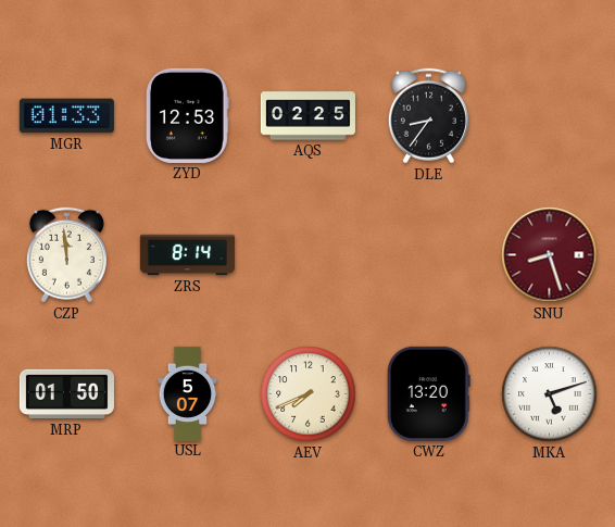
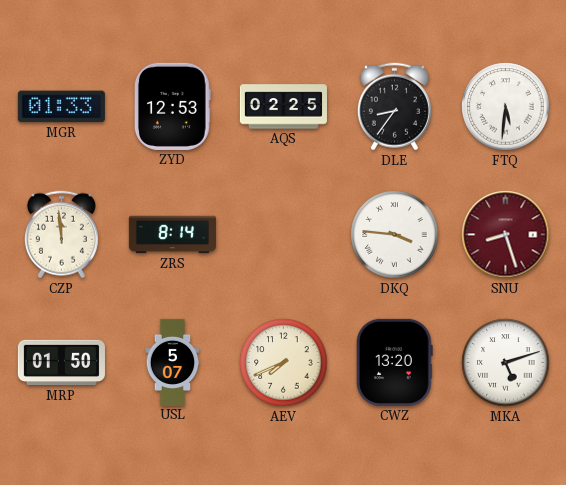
FTQ: none -> 5:31
DKQ: none -> 3:46
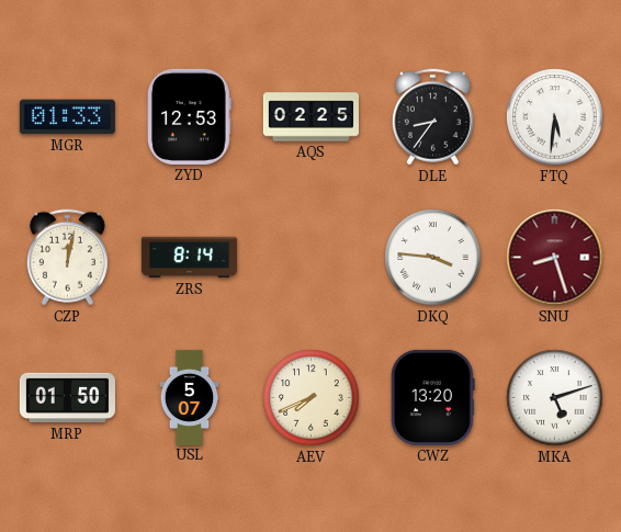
CZP: 11:59 -> 12:02
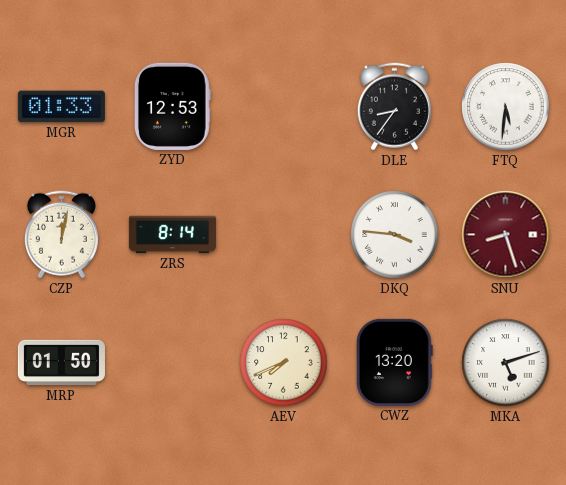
AQS: 02:25 -> none
USL: 5:07 -> none
